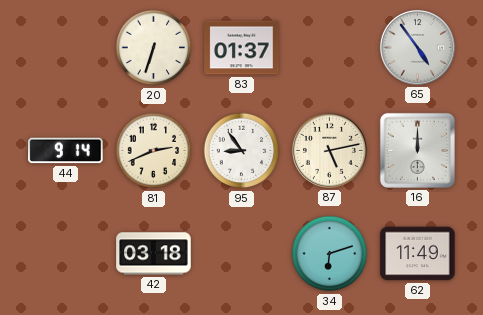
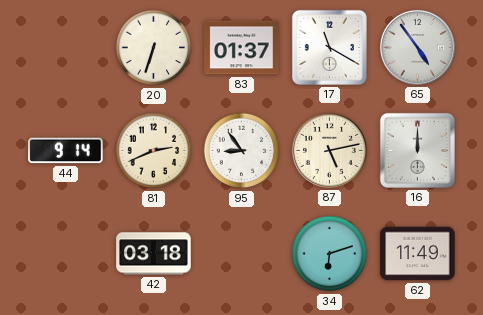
17: none -> 11:20
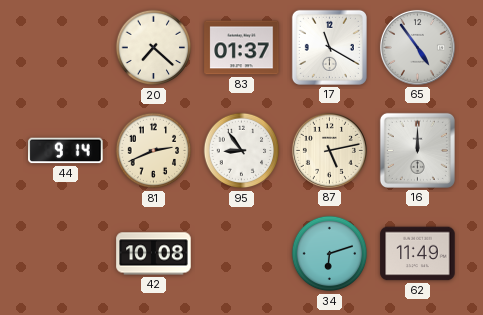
20: 6:33 -> 7:22
42: 03:18 -> 10:08
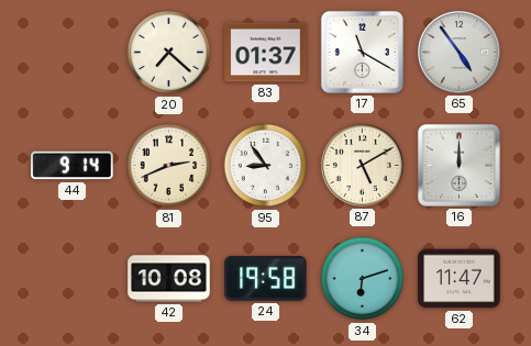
87: 5:13 -> 5:10
24: none -> 19:58
62: 11:49 -> 11:47
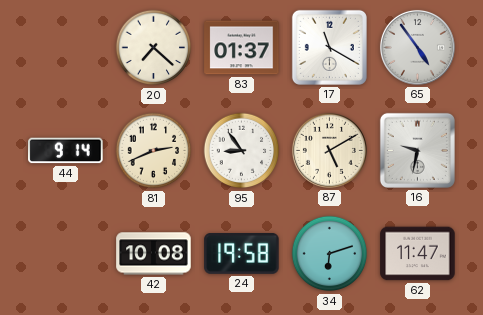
16: 12:00 -> 9:32
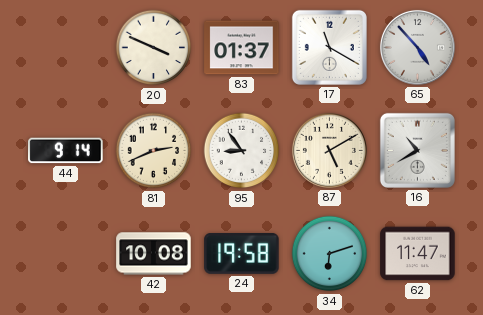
20: 7:22 -> 3:49
65: 4:54 -> 4:53
16: 9:32 -> 10:40
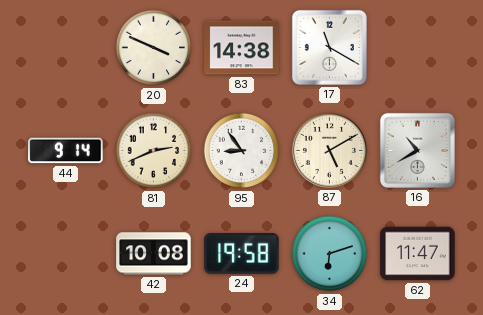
83: 01:37 -> 14:38
65: 4:53 -> none
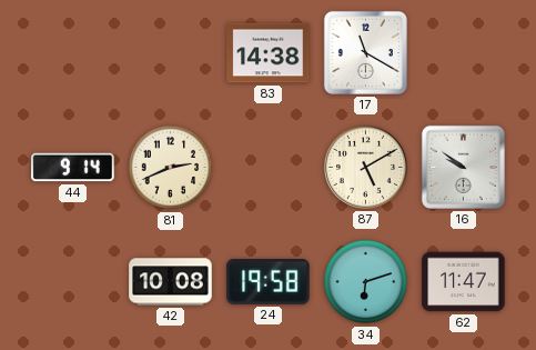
20: 3:49 -> none
95: 8:54 -> none
16: 10:40 -> 9:51
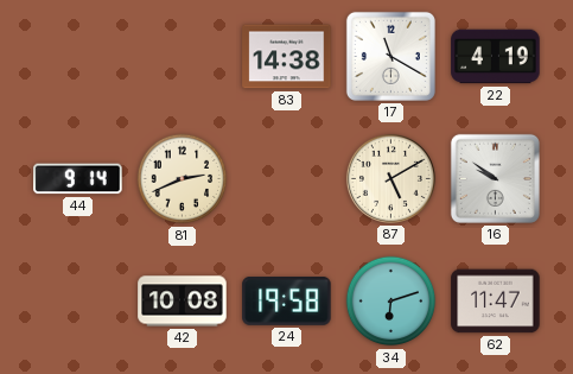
22: none -> 4:19
